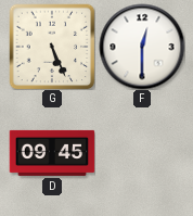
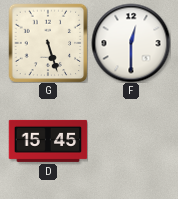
G: 5:26 -> 5:27
D: 09:45 -> 15:45
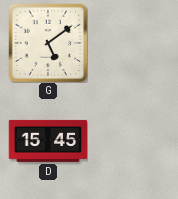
G: 5:27 -> 5:09
F: 12:30 -> none
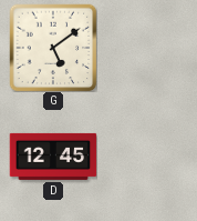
D: 15:45 -> 12:45
